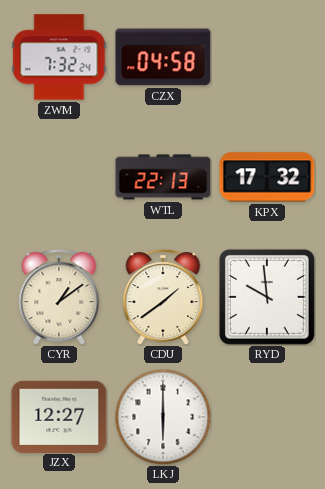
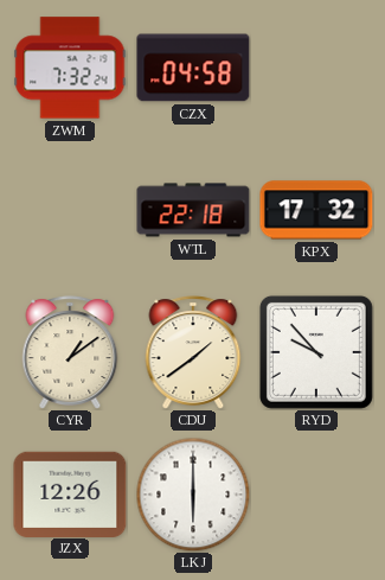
WTL: 22:13 -> 22:18
RYD: 9:59 -> 9:53
JZX: 12:27 -> 12:26
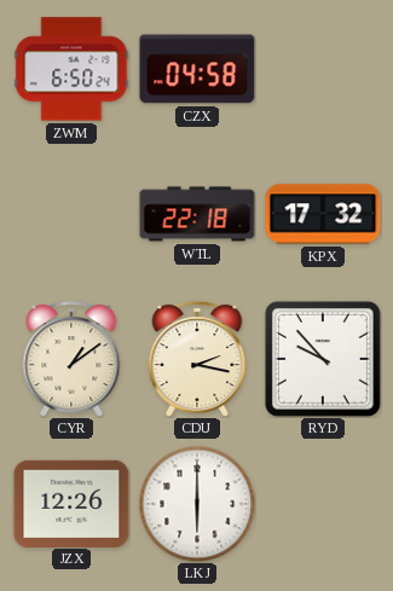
ZWM: 7:32 -> 6:50
CDU: 1:39 -> 2:17
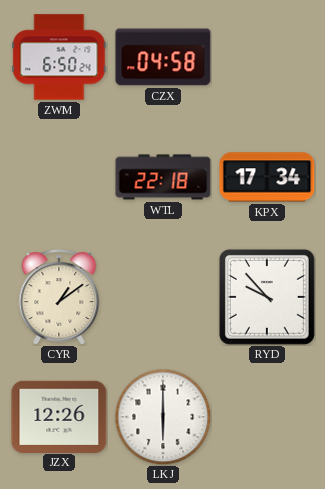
KPX: 17:32 -> 17:34
CDU: 2:17 -> none
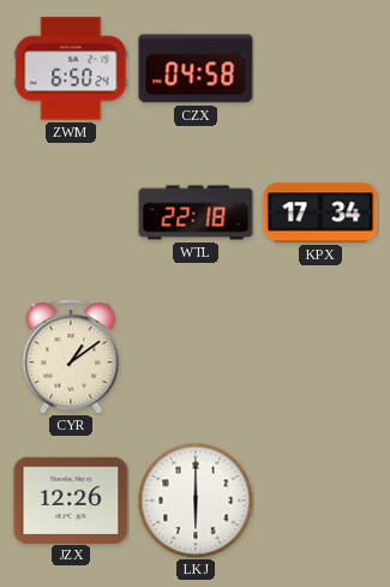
RYD: 9:53 -> none
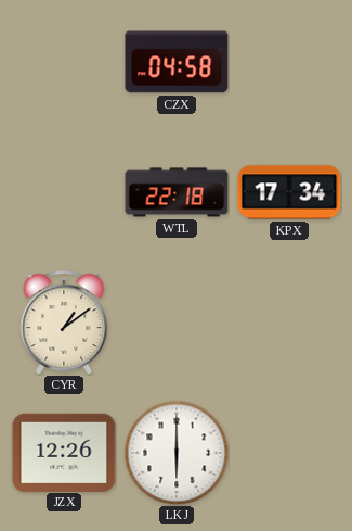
ZWM: 6:50 -> none
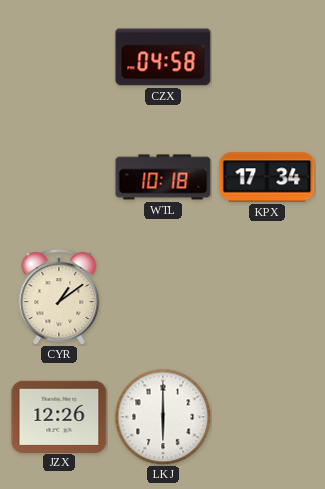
WTL: 22:18 -> 10:18
